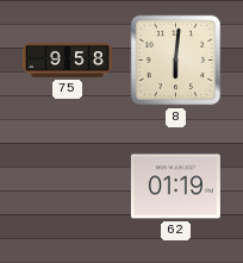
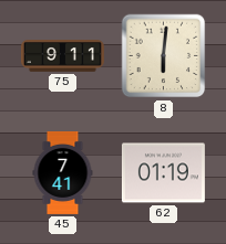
75: 9:58 -> 9:11
45: none -> 7:41
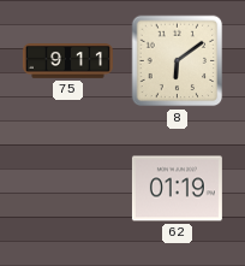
8: 6:01 -> 6:09
45: 7:41 -> none
